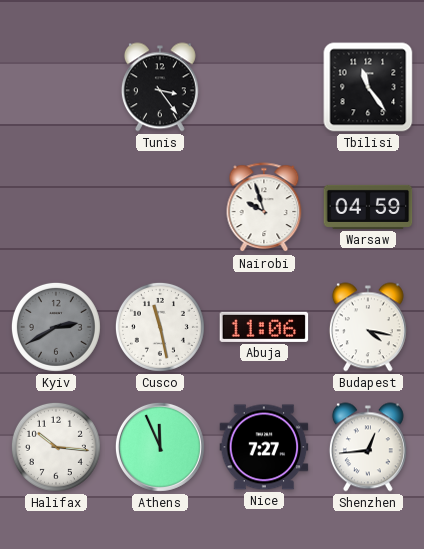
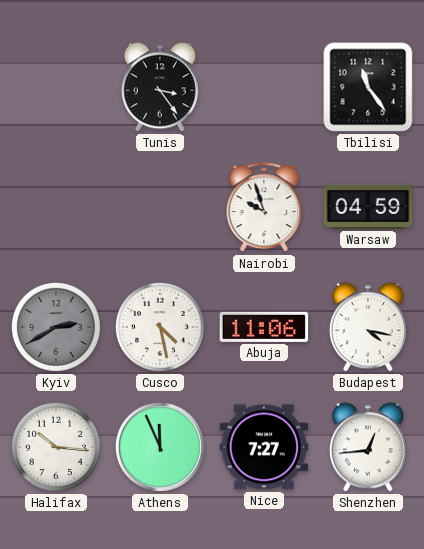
Cusco: 11:28 -> 4:28
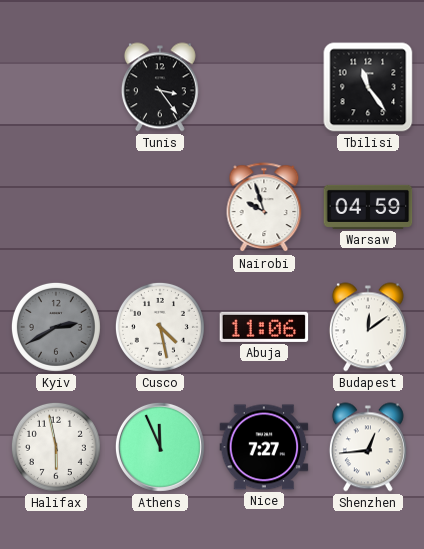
Budapest: 4:17 -> 12:09
Halifax: 10:16 -> 5:58
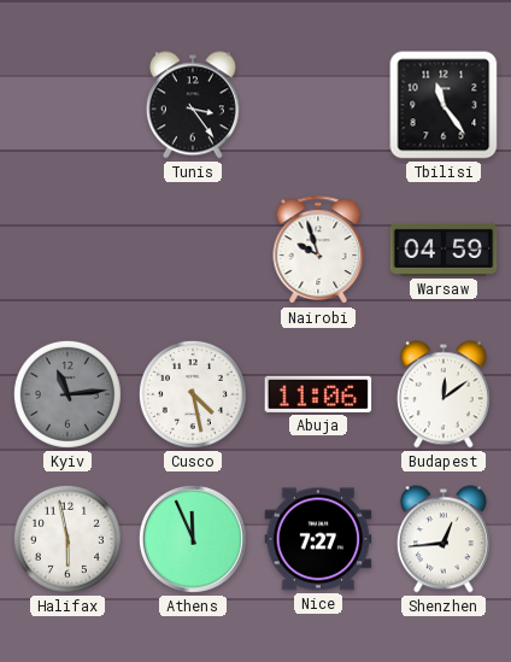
Kyiv: 2:40 -> 11:14
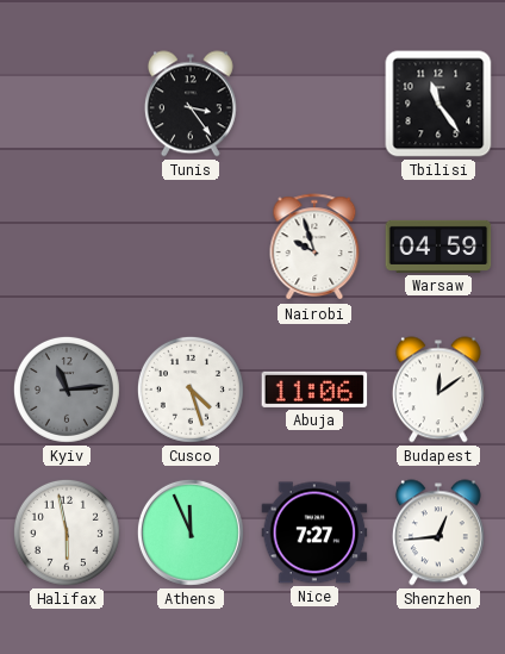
Cusco: 4:28 -> 4:27
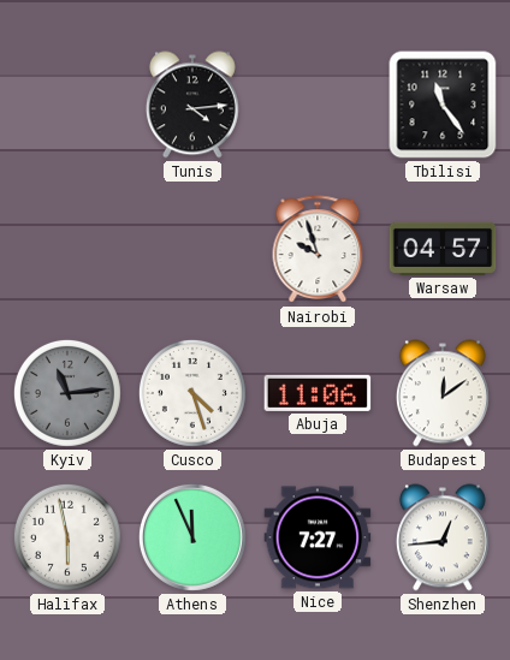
Tunis: 3:24 -> 4:14
Warsaw: 04:59 -> 04:57
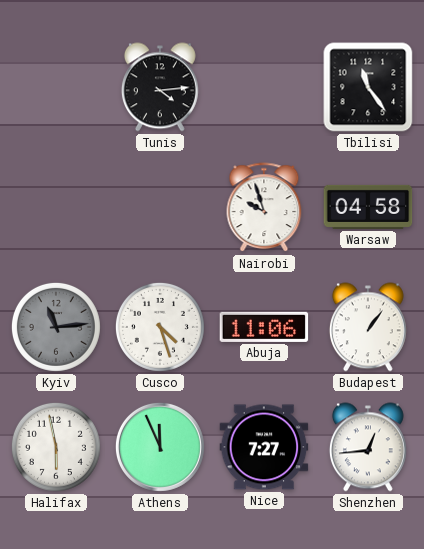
Warsaw: 04:57 -> 04:58
Budapest: 12:09 -> 1:06
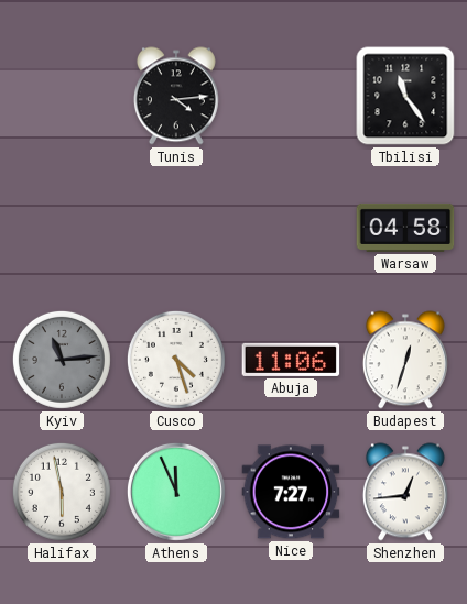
Nairobi: 9:57 -> none
Budapest: 1:06 -> 12:33
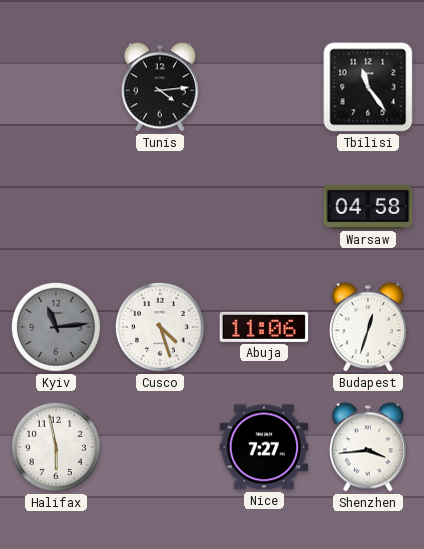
Athens: 11:56 -> none
Shenzhen: 12:44 -> 3:44
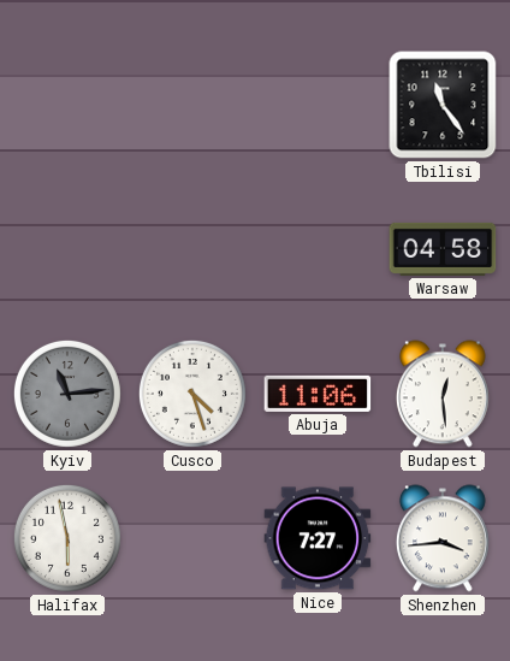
Tunis: 4:14 -> none
Budapest: 12:33 -> 12:29
